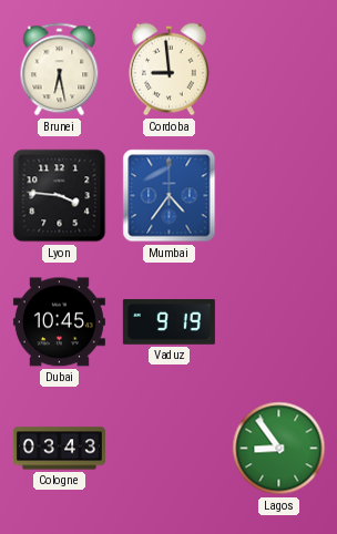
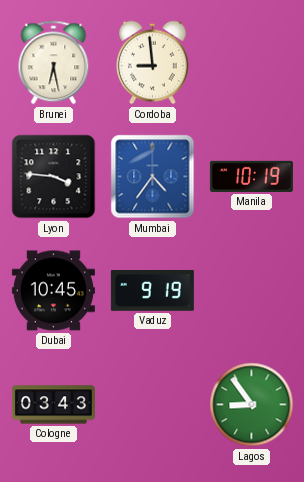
Manila: none -> 10:19
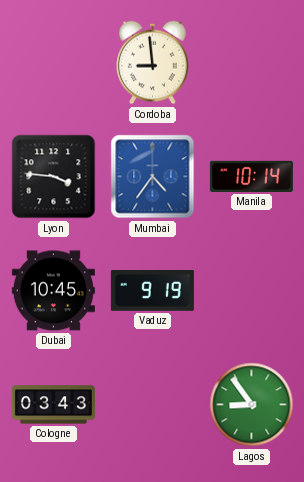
Brunei: 6:28 -> none
Manila: 10:19 -> 10:14
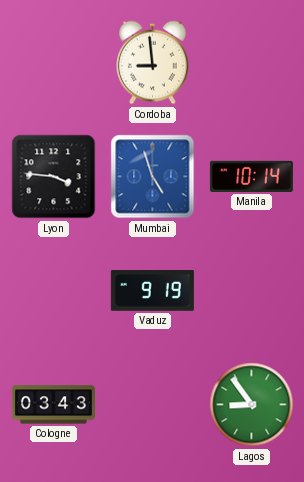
Mumbai: 4:36 -> 4:57
Dubai: 10:45 -> none
